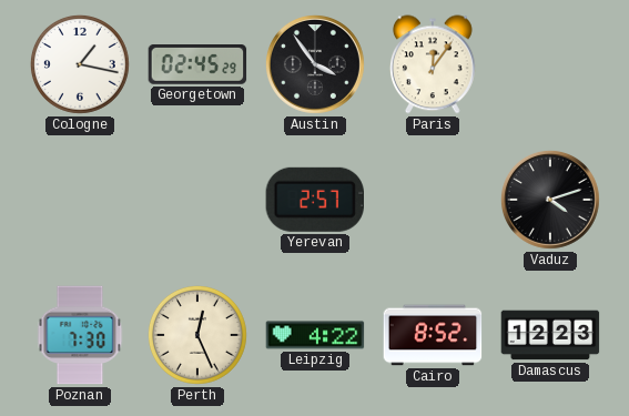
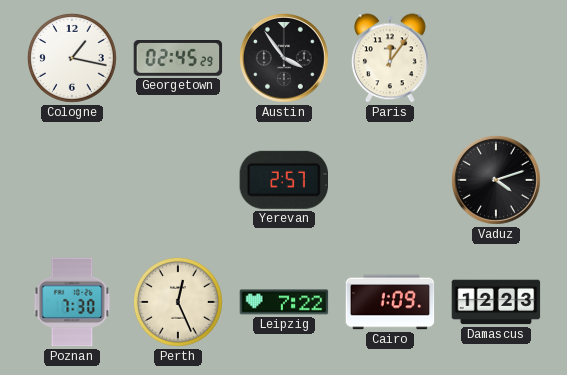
Leipzig: 4:22 -> 7:22
Cairo: 8:52 -> 1:09
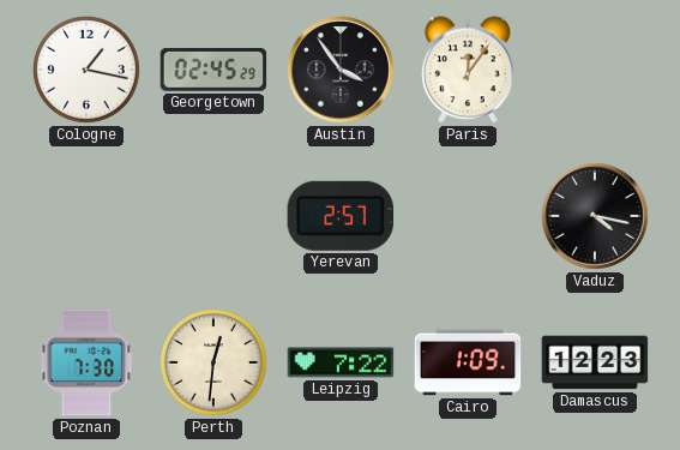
Vaduz: 4:12 -> 4:17
Perth: 12:26 -> 12:31
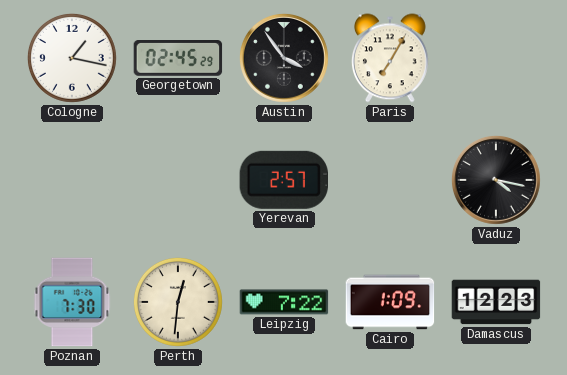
Paris: 12:06 -> 7:05
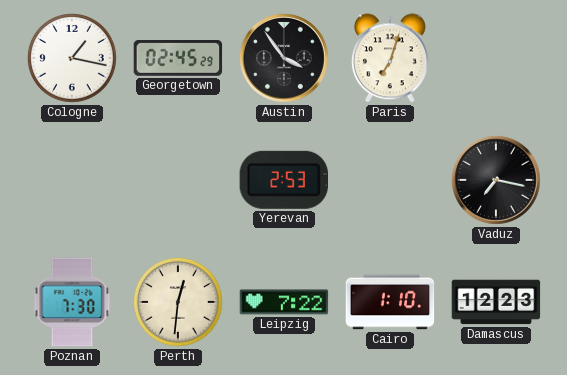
Paris: 7:05 -> 7:03
Yerevan: 2:57 -> 2:53
Vaduz: 4:17 -> 7:17
Cairo: 1:09 -> 1:10
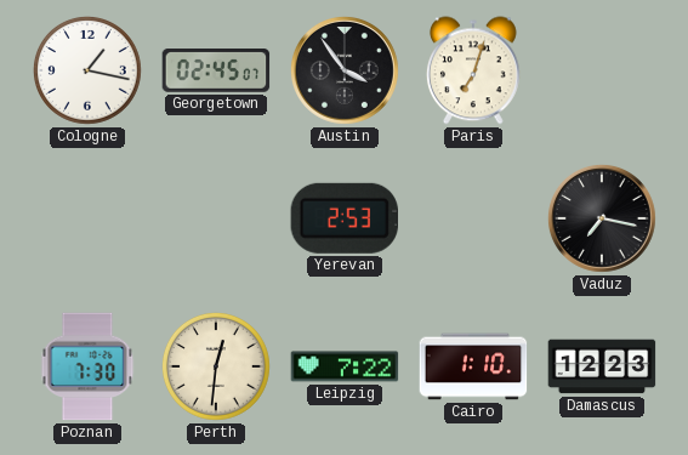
Georgetown: 02:45:29 -> 02:45:07
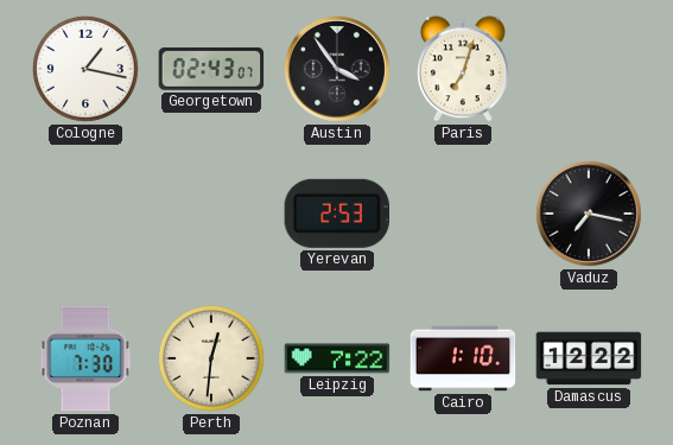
Georgetown: 02:45 -> 02:43
Damascus: 12:23 -> 12:22
